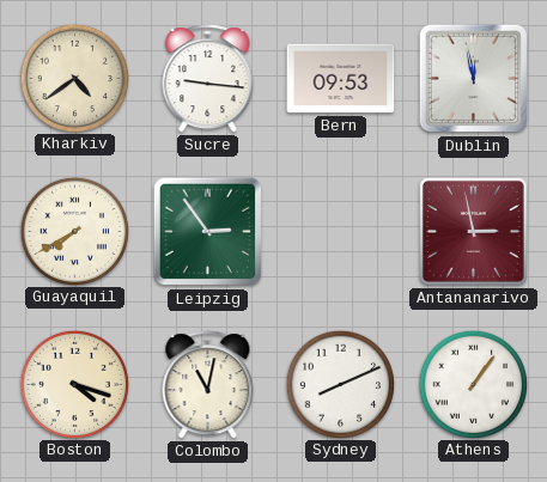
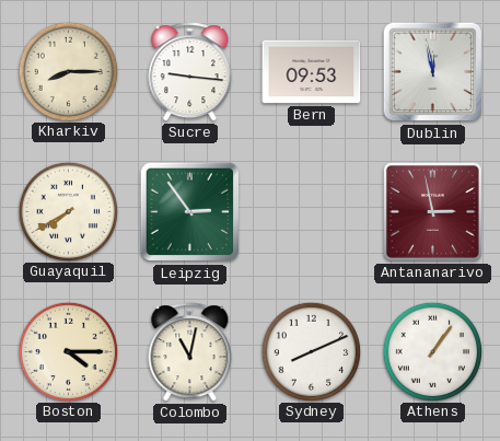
Kharkiv: 4:39 -> 8:15
Boston: 4:18 -> 4:15
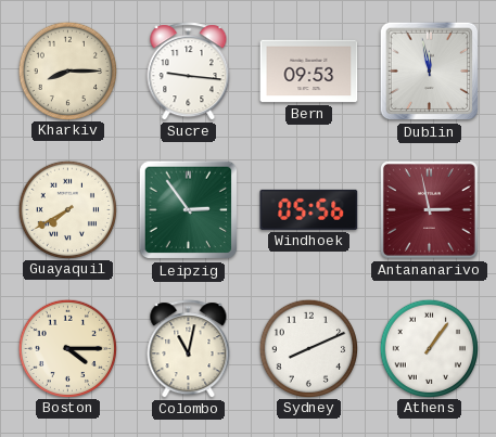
Windhoek: none -> 05:56
